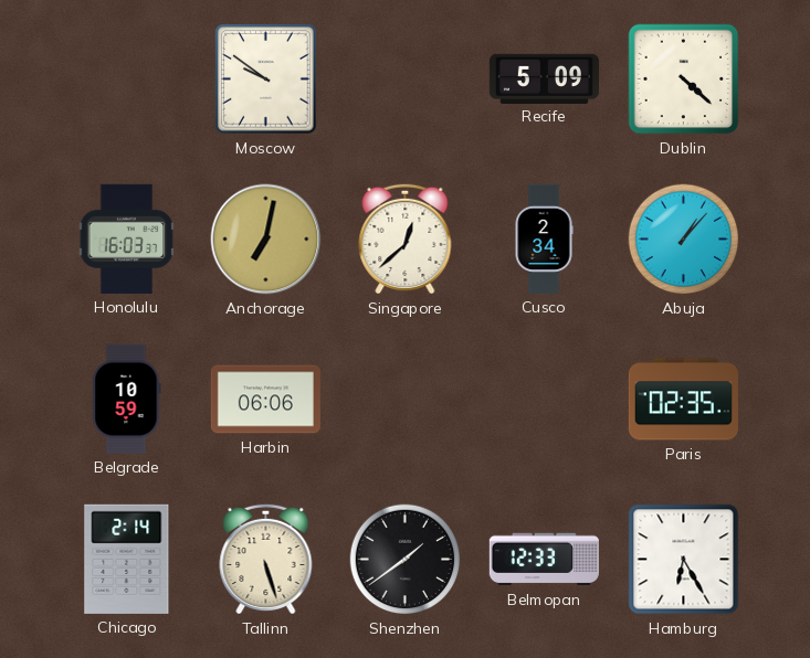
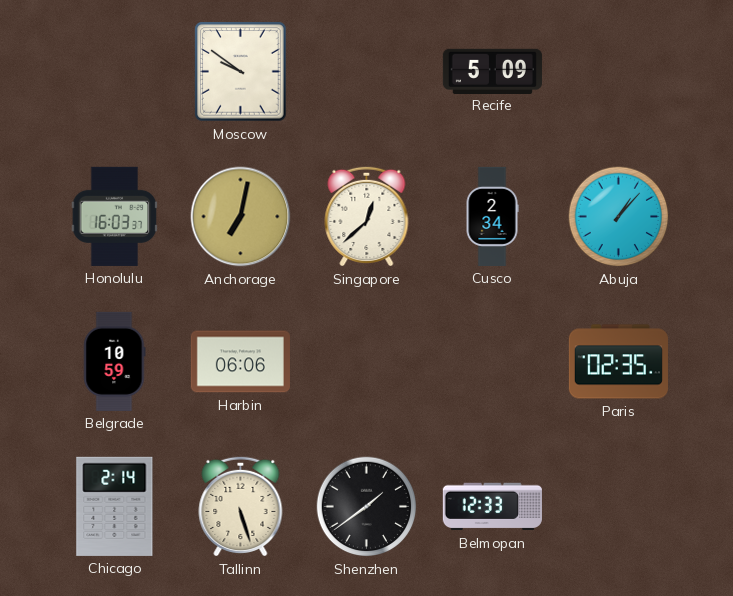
Dublin: 4:22 -> none
Hamburg: 6:25 -> none
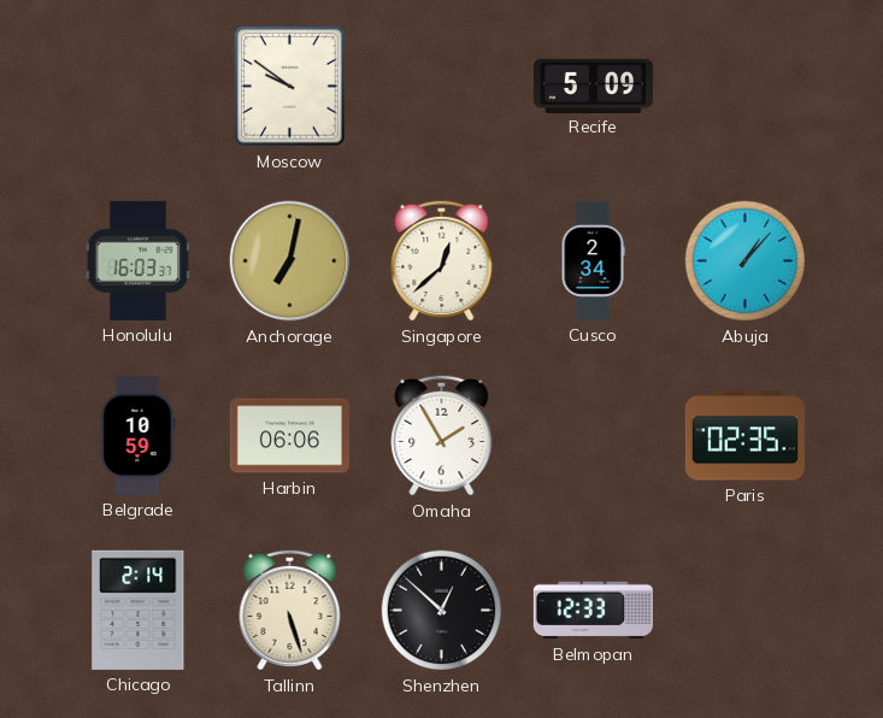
Omaha: none -> 1:55
Shenzhen: 1:39 -> 12:52
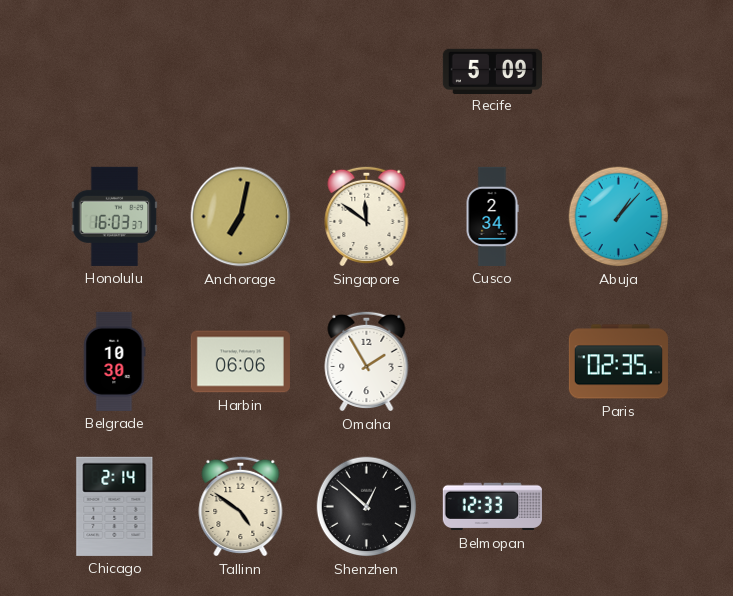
Moscow: 9:51 -> none
Singapore: 12:38 -> 11:51
Belgrade: 10:59 -> 10:30
Tallinn: 5:27 -> 4:51
